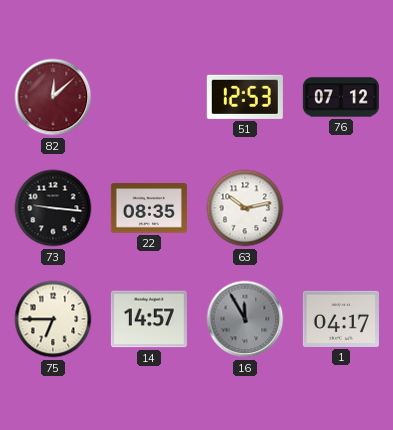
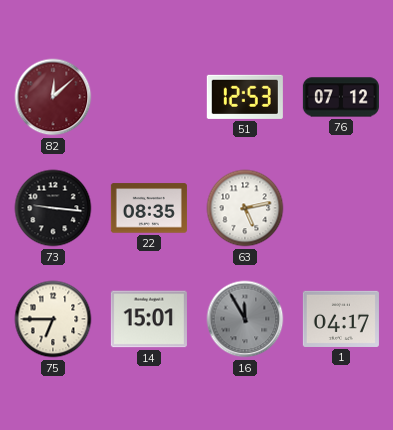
63: 10:13 -> 5:13
14: 14:57 -> 15:01
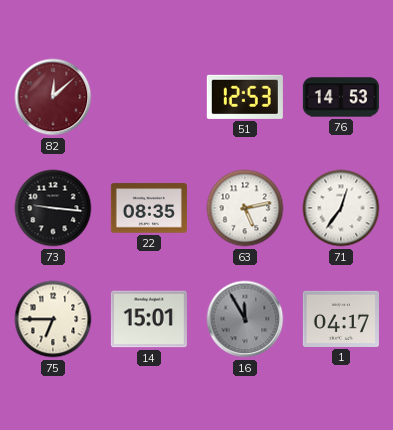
76: 07:12 -> 14:53
71: none -> 12:36
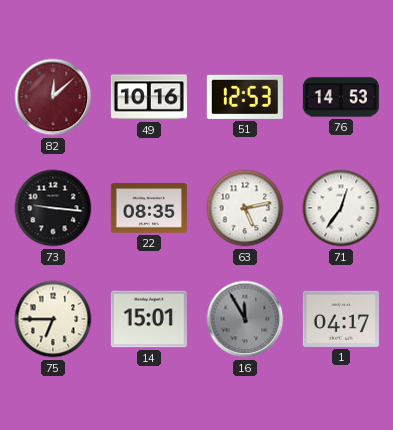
49: none -> 10:16
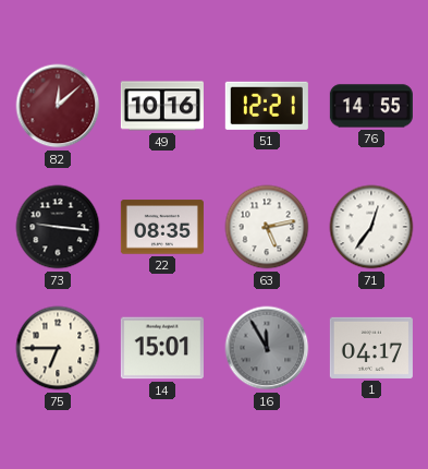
51: 12:53 -> 12:21
76: 14:53 -> 14:55
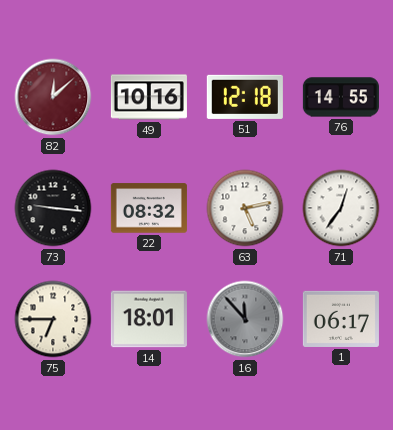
51: 12:21 -> 12:18
22: 08:35 -> 08:32
14: 15:01 -> 18:01
16: 11:55 -> 11:53
1: 04:17 -> 06:17
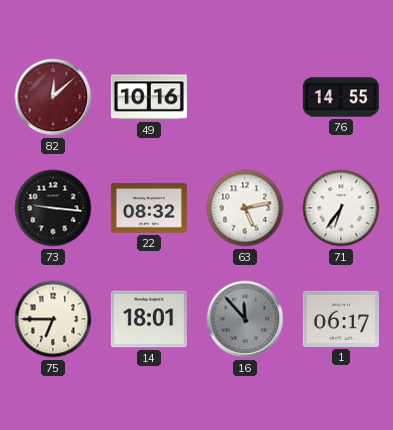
51: 12:18 -> none
71: 12:36 -> 6:36
